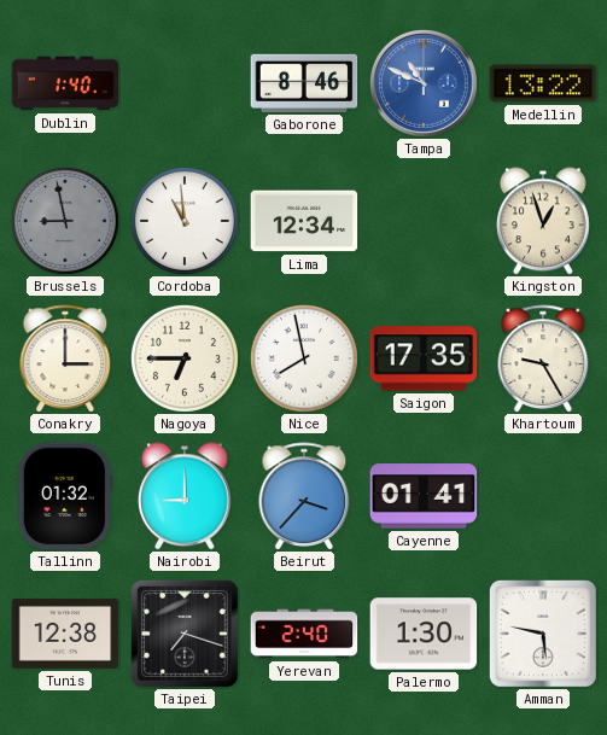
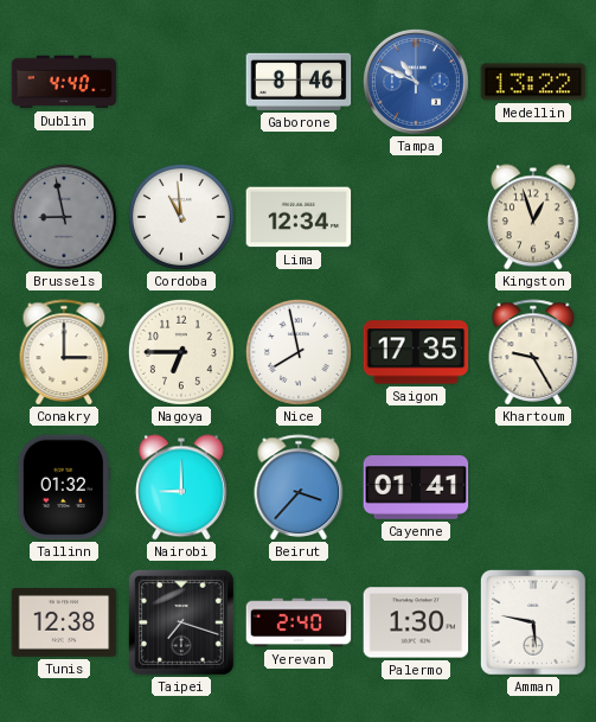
Dublin: 1:40 -> 4:40
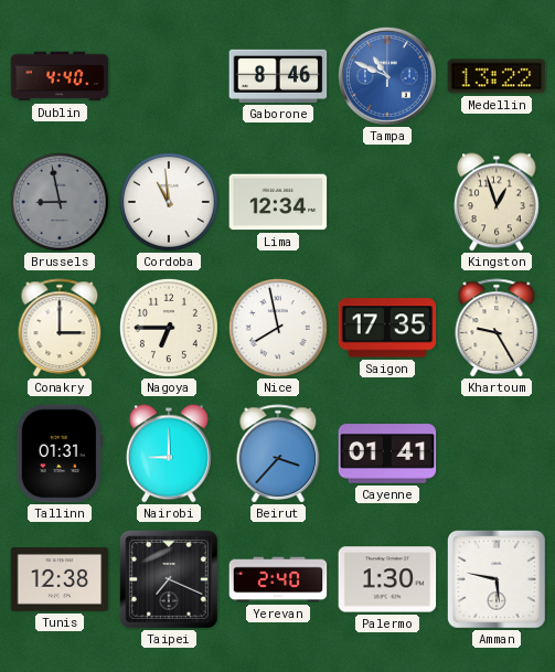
Tallinn: 01:32 -> 01:31
Taipei: 7:18 -> 7:19
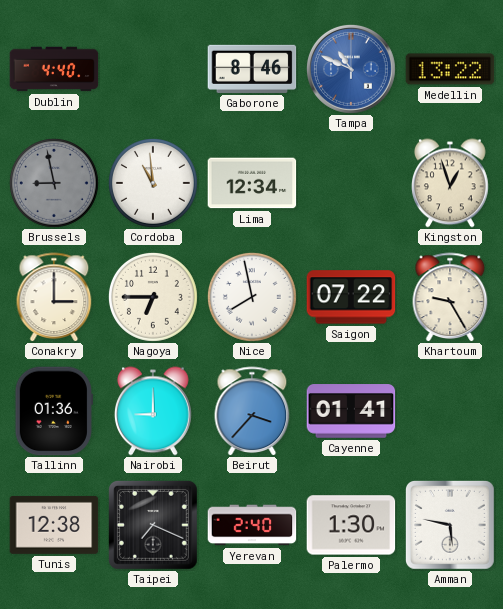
Saigon: 17:35 -> 07:22
Tallinn: 01:31 -> 01:36
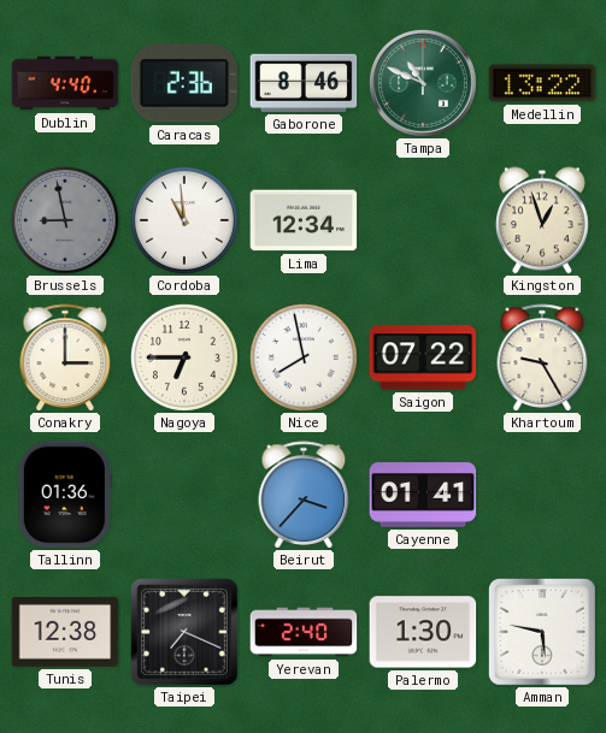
Caracas: none -> 2:36
Tampa dial: blue -> green
Nairobi: 9:00 -> none
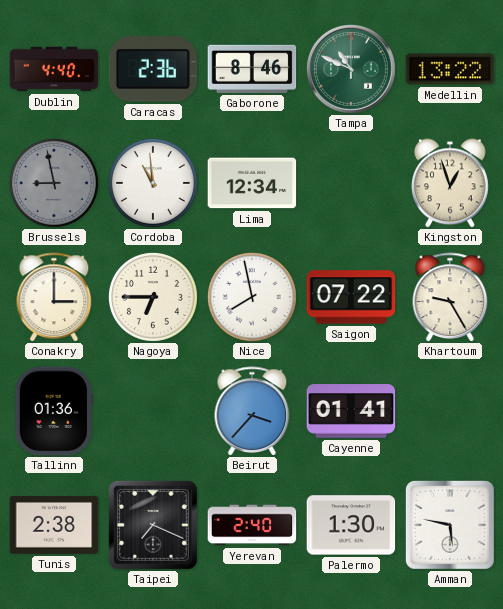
Tunis: 12:38 -> 2:38
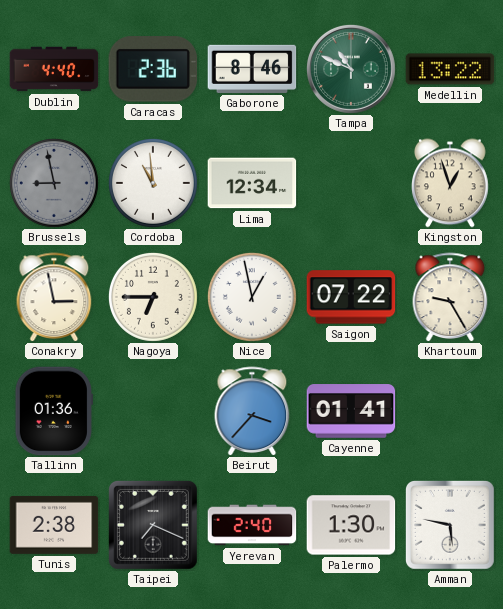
Conakry: 3:00 -> 2:58
Nice: 7:58 -> 12:58
